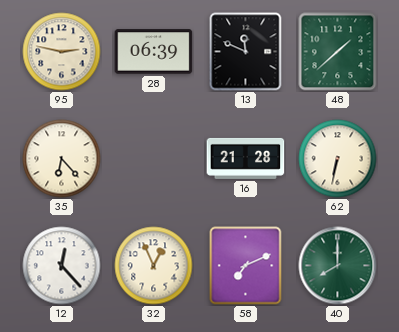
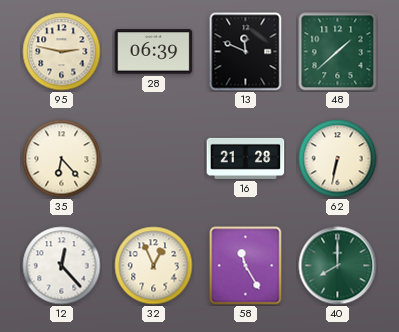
58: 7:11 -> 11:25
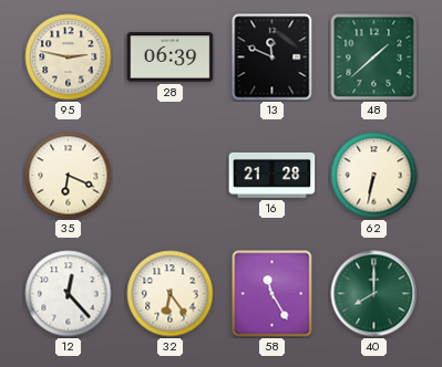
35: 6:23 -> 6:19
32: 12:56 -> 6:24
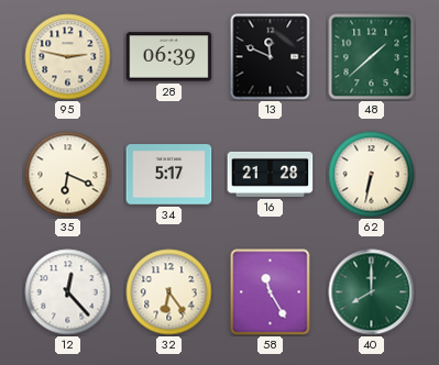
34: none -> 5:17
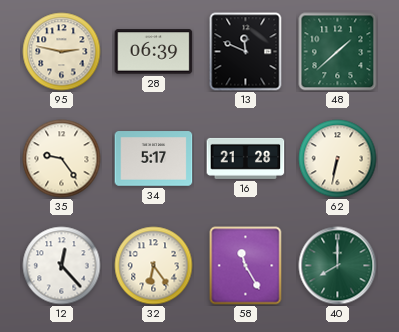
35: 6:19 -> 9:24
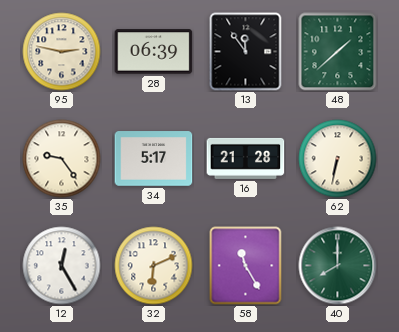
13: 11:49 -> 11:54
12: 12:23 -> 12:25
32: 6:24 -> 6:11
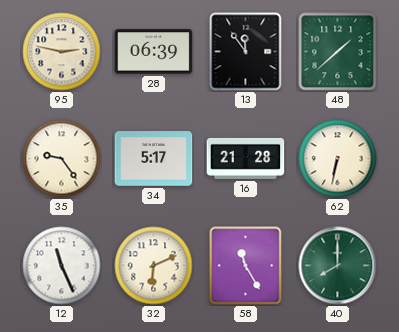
12: 12:25 -> 11:26
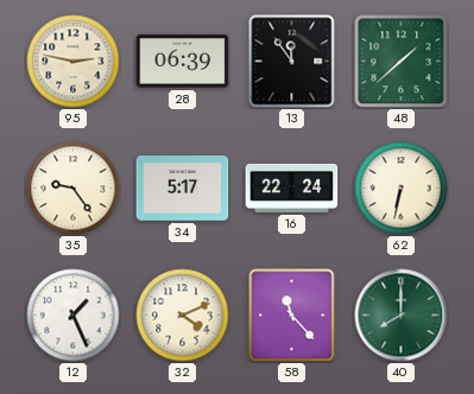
16: 21:28 -> 22:24
12: 11:26 -> 1:26
32: 6:11 -> 4:11
58: 11:25 -> 11:23
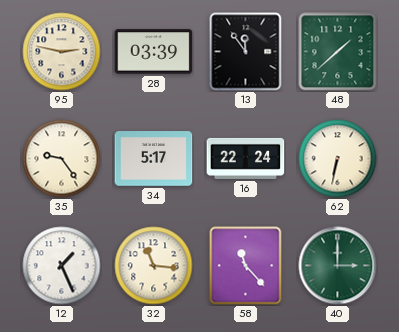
28: 06:39 -> 03:39
32: 4:11 -> 11:16
40: 8:00 -> 3:00
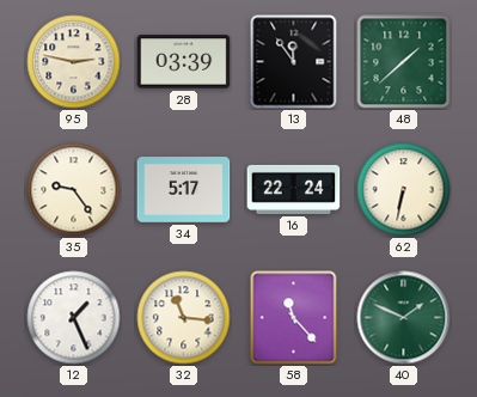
40: 3:00 -> 1:49
